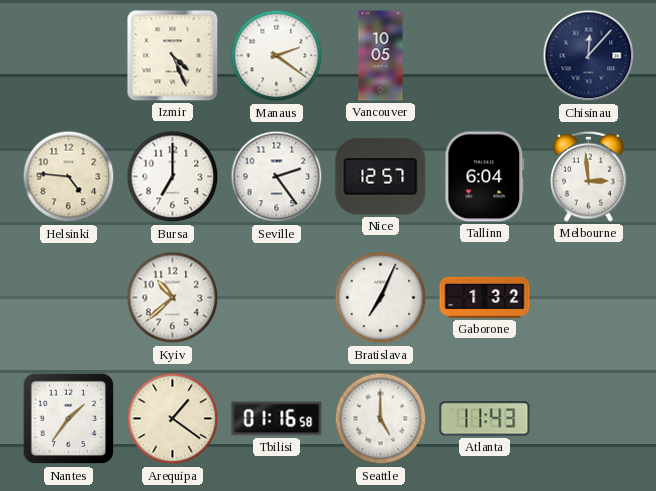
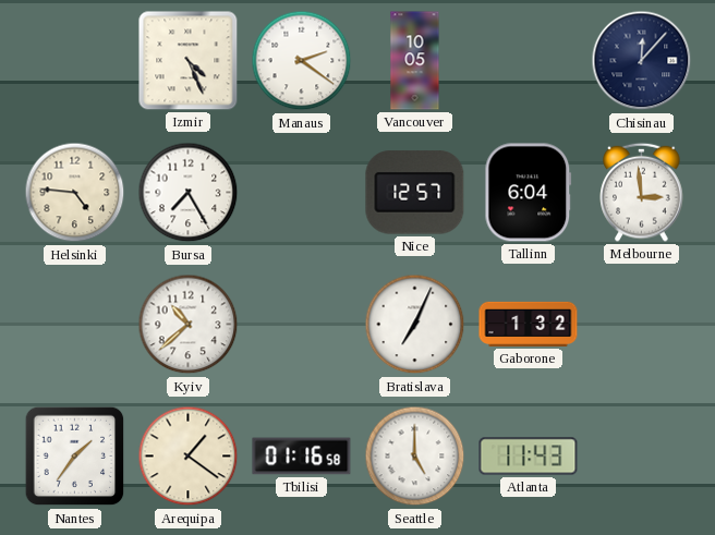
Bursa: 7:00 -> 7:25
Seville: 2:24 -> none
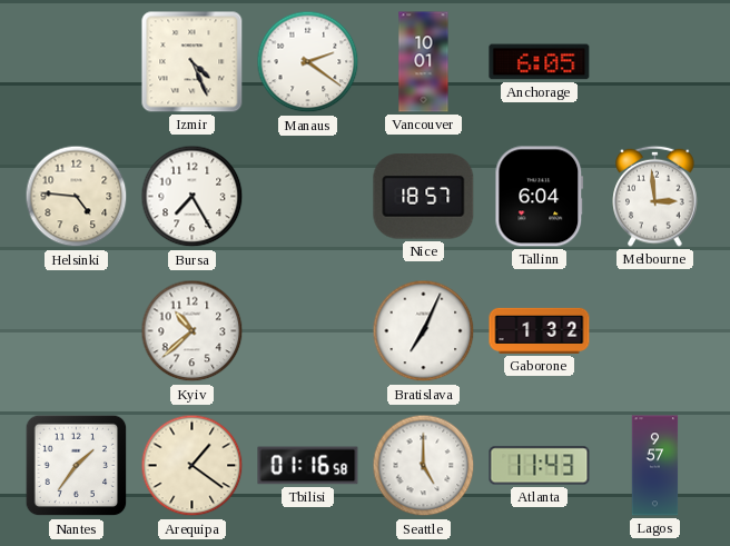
Vancouver: 10:05 -> 10:01
Anchorage: none -> 6:05
Chisinau: 12:07 -> none
Nice: 12:57 -> 18:57
Lagos: none -> 9:57
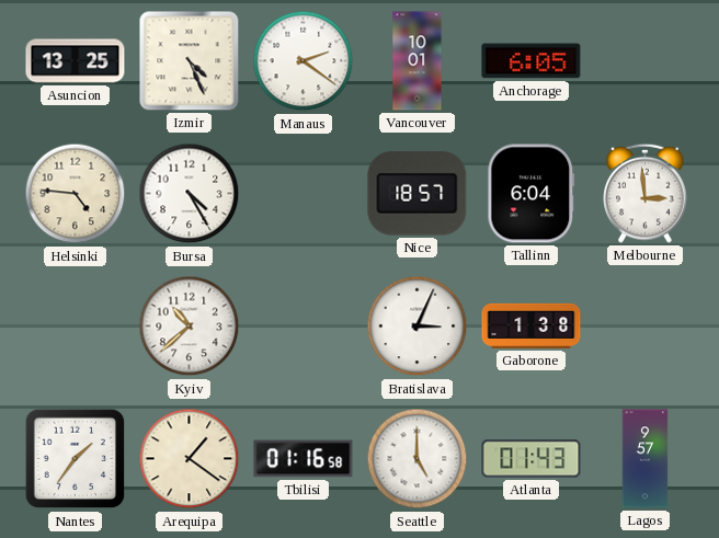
Asuncion: none -> 13:25
Bursa: 7:25 -> 4:25
Bratislava: 7:04 -> 3:04
Gaborone: 1:32 -> 1:38
Atlanta: 11:43 -> 01:43
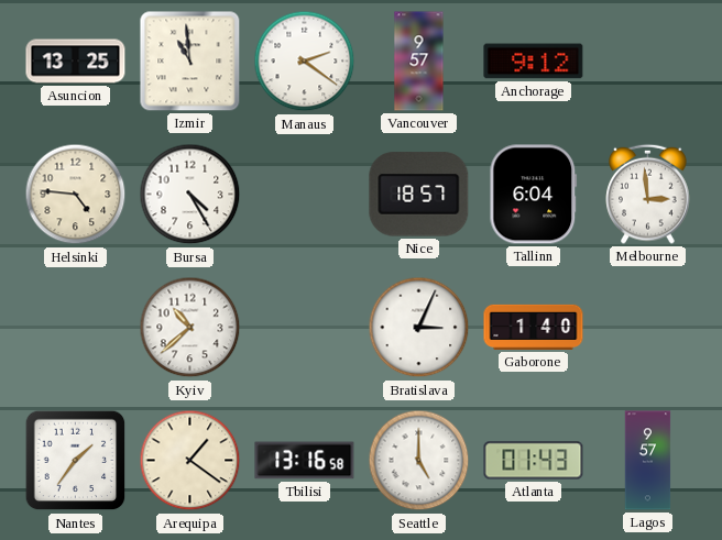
Izmir: 4:26 -> 10:59
Vancouver: 10:01 -> 9:57
Anchorage: 6:05 -> 9:12
Gaborone: 1:38 -> 1:40
Tbilisi: 01:16 -> 13:16
